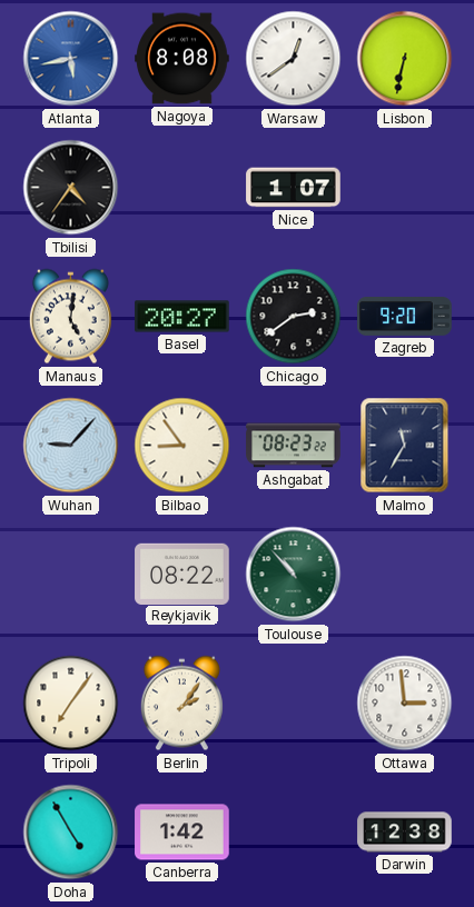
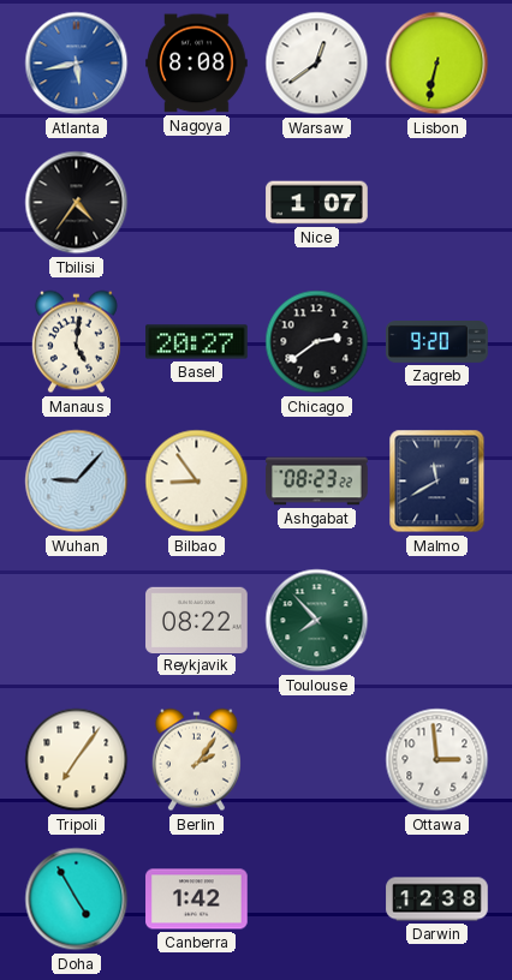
Malmo: 11:35 -> 11:40
Toulouse: 10:53 -> 7:53
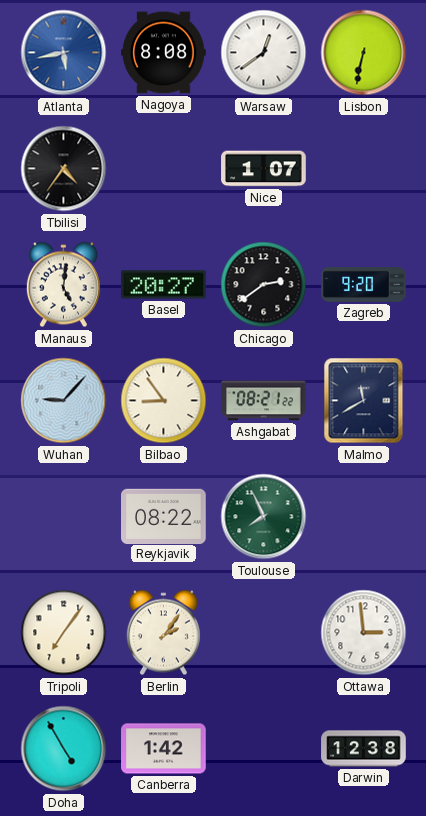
Ashgabat: 08:23 -> 08:21
Toulouse: 7:53 -> 7:56
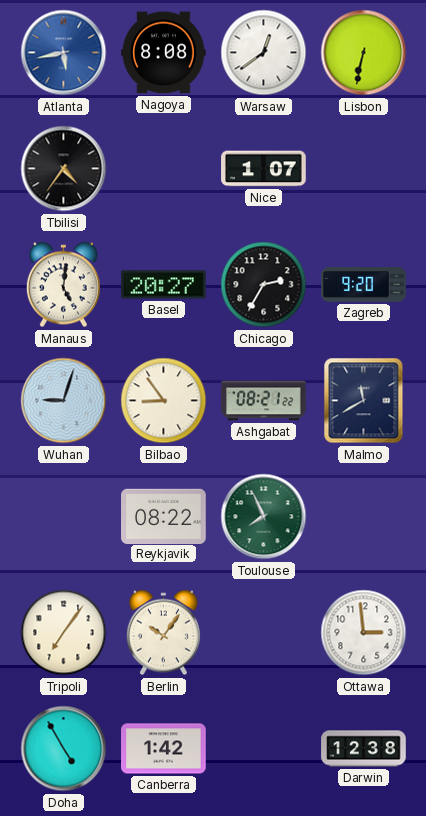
Chicago: 2:39 -> 2:35
Wuhan: 9:07 -> 9:03
Berlin: 2:06 -> 10:06
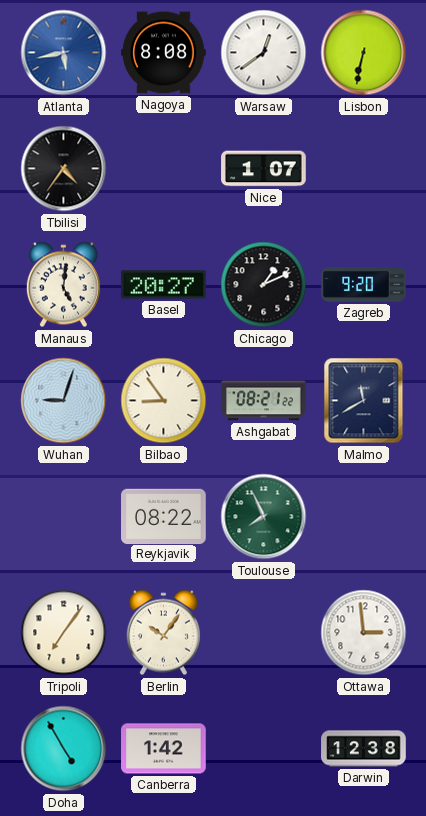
Chicago: 2:35 -> 1:11
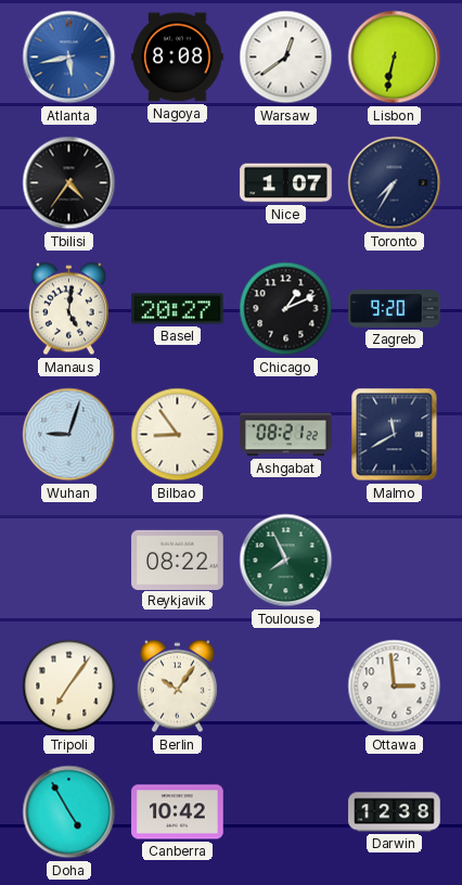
Toronto: none -> 7:35
Canberra: 1:42 -> 10:42
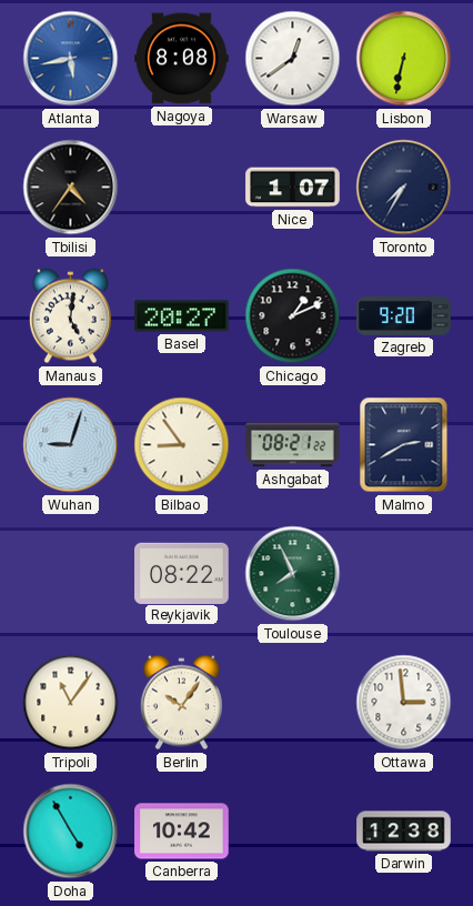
Malmo: 11:40 -> 2:40
Tripoli: 7:06 -> 11:06
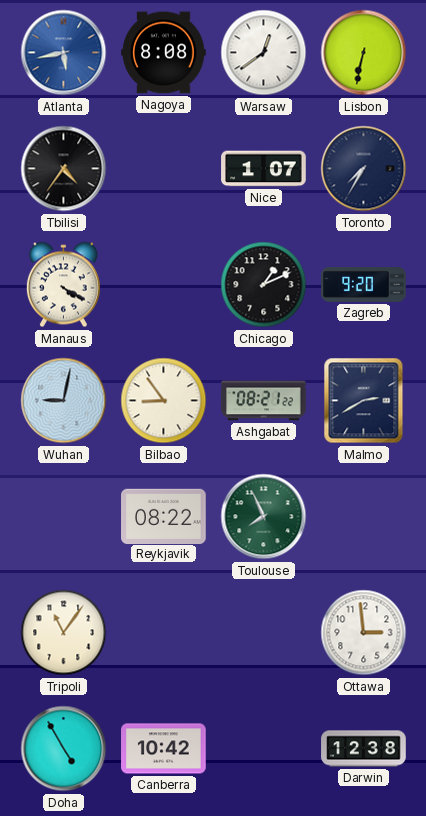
Manaus: 5:01 -> 4:20
Basel: 20:27 -> none
Wuhan: 9:03 -> 9:02
Berlin: 10:06 -> none
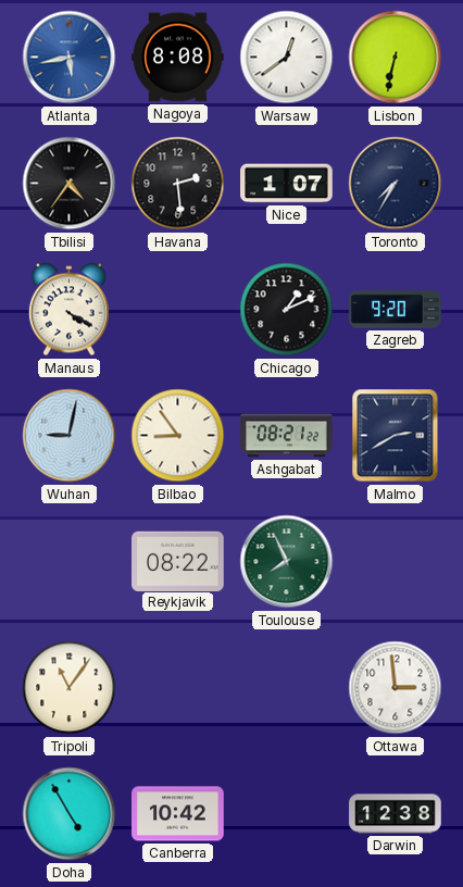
Havana: none -> 2:29
